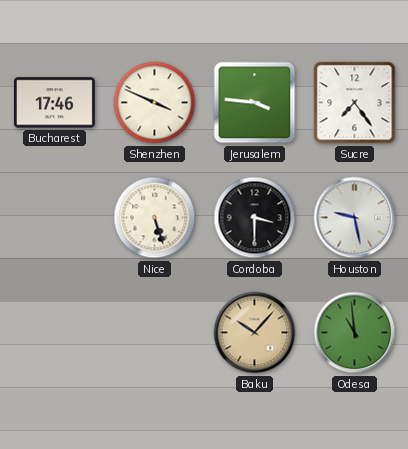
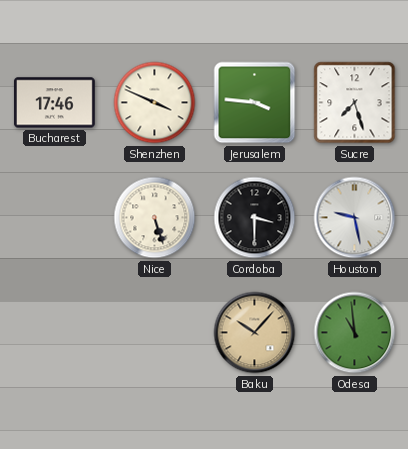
Sucre: 7:24 -> 7:27
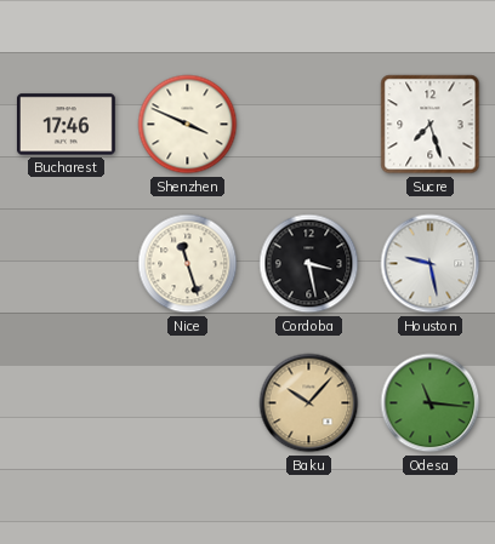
Jerusalem: 3:46 -> none
Nice: 5:27 -> 11:27
Cordoba: 3:30 -> 3:28
Odesa: 10:59 -> 11:16
